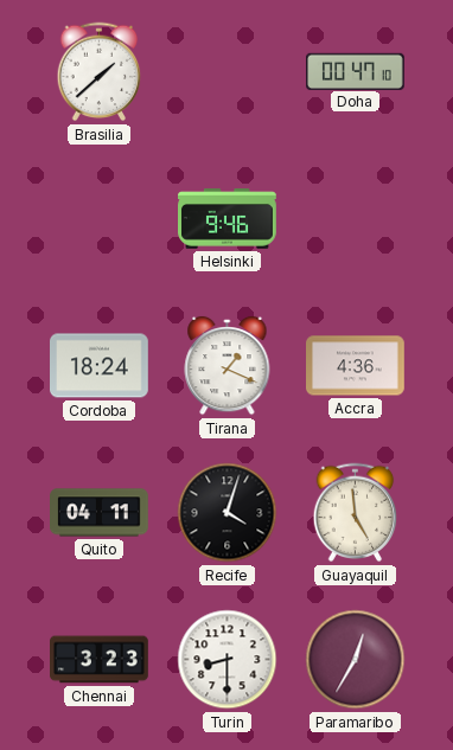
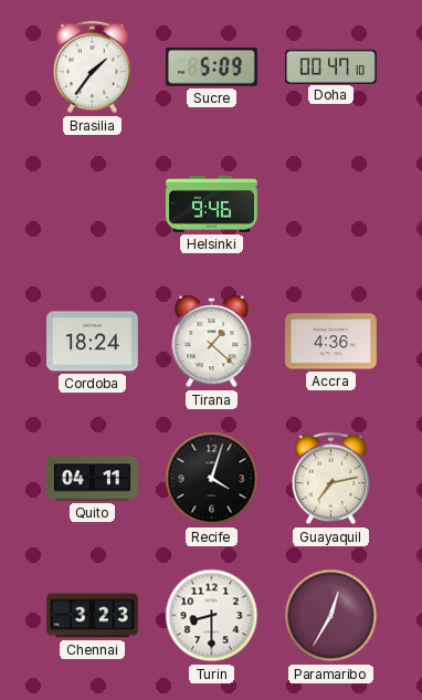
Brasilia: 1:38 -> 1:36
Sucre: none -> 5:09
Tirana: 1:19 -> 1:22
Guayaquil: 4:59 -> 7:13
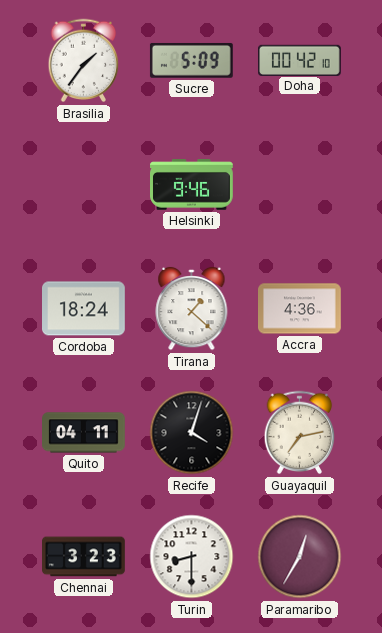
Doha: 00:47 -> 00:42
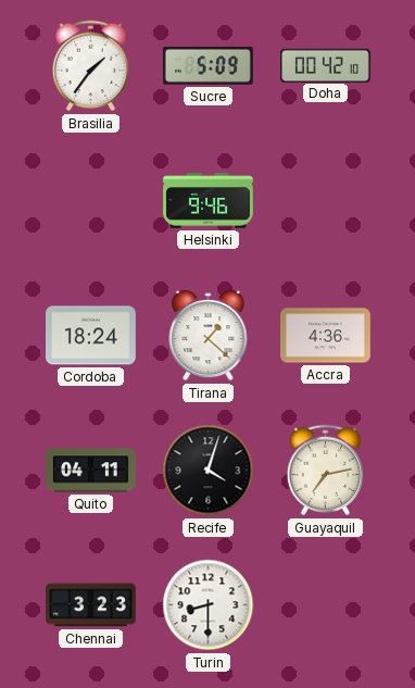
Paramaribo: 12:35 -> none
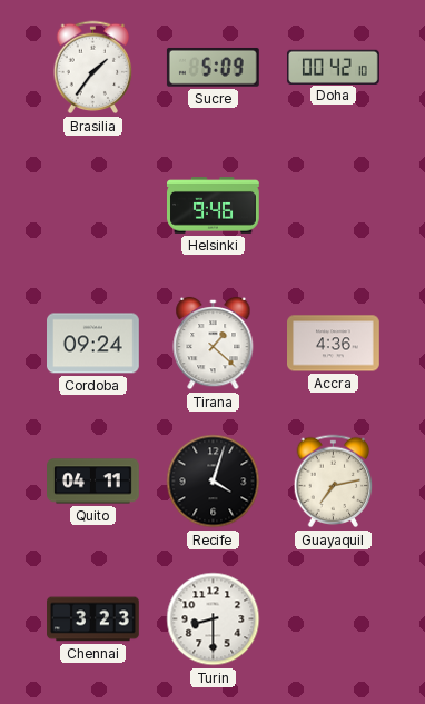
Cordoba: 18:24 -> 09:24
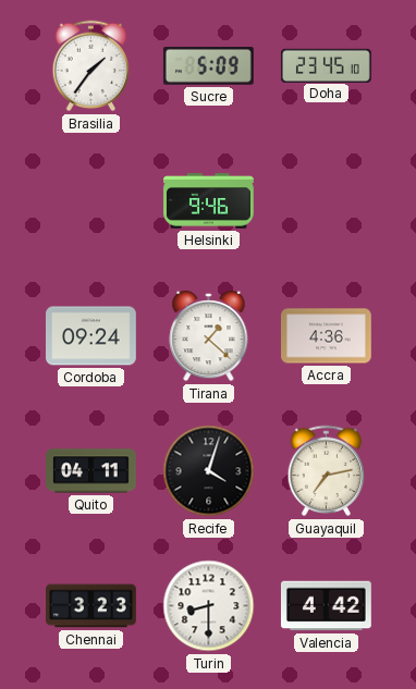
Doha: 00:42 -> 23:45
Valencia: none -> 4:42
